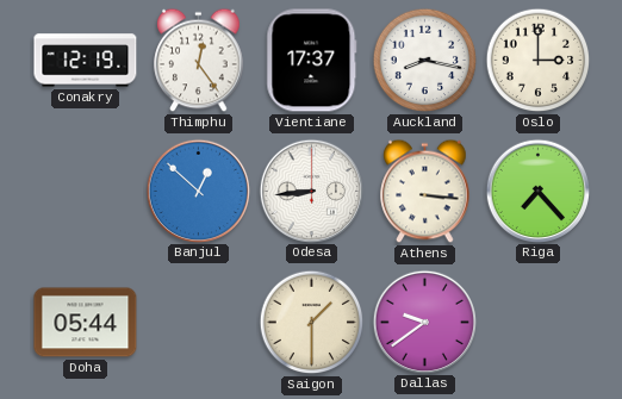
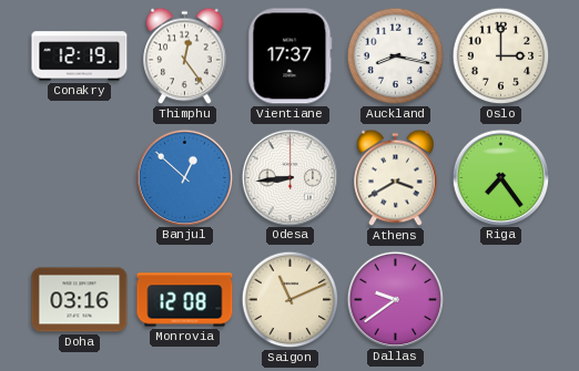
Athens: 3:16 -> 3:40
Riga: 7:23 -> 7:24
Doha: 05:44 -> 03:16
Monrovia: none -> 12:08
Saigon: 1:30 -> 11:11
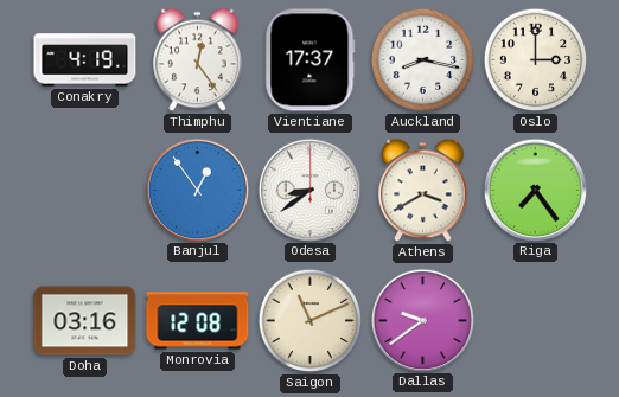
Conakry: 12:19 -> 4:19
Banjul: 12:52 -> 12:54
Odesa: 8:44 -> 8:39
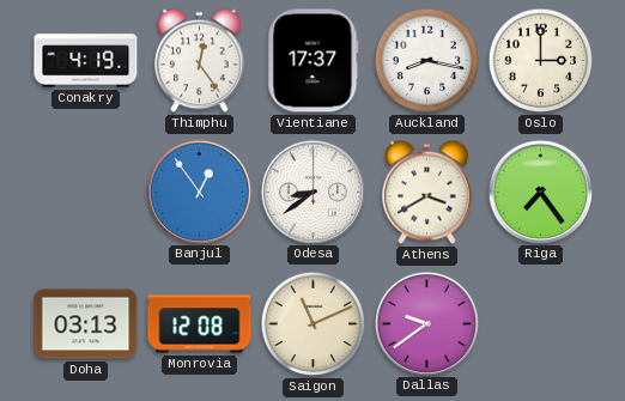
Doha: 03:16 -> 03:13
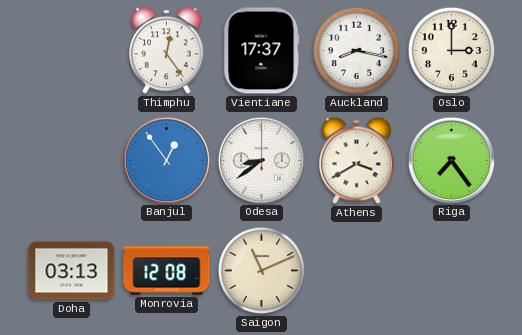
Conakry: 4:19 -> none
Dallas: 9:39 -> none
